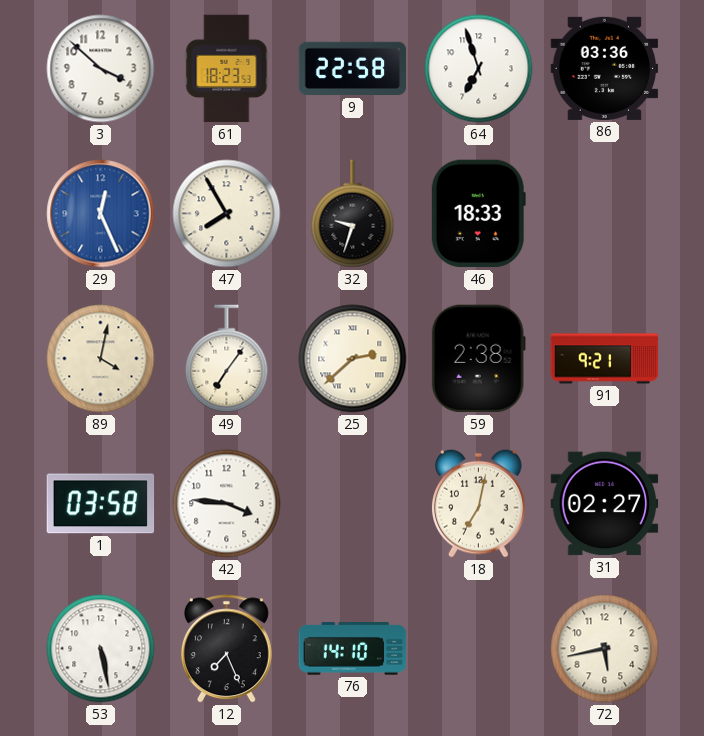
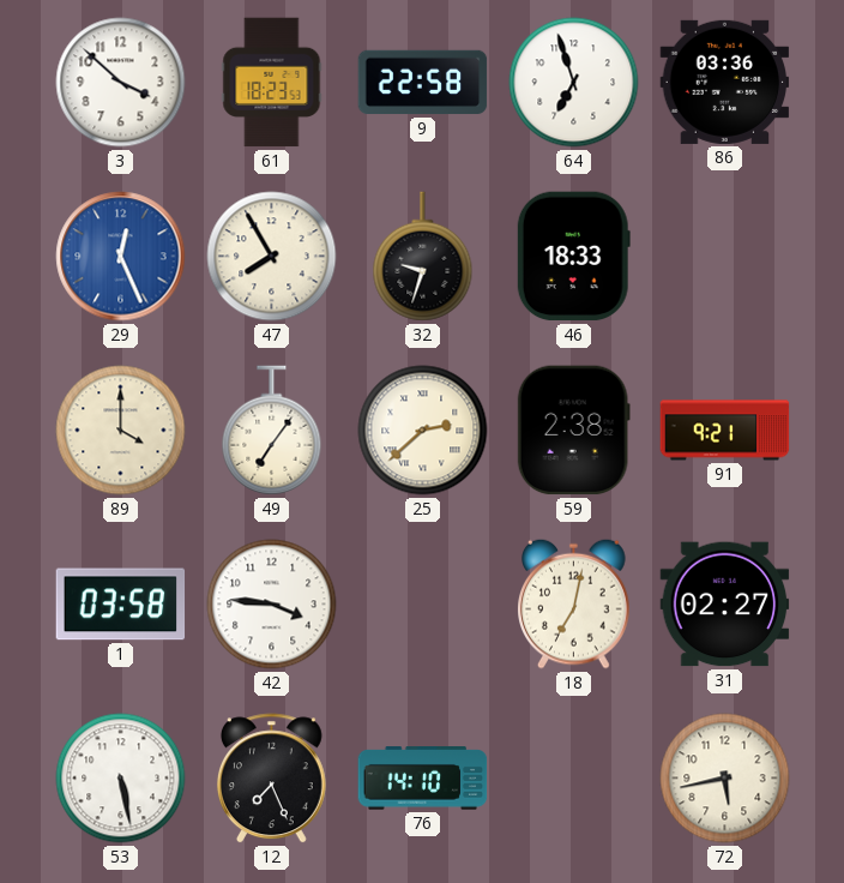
89: 4:02 -> 4:00
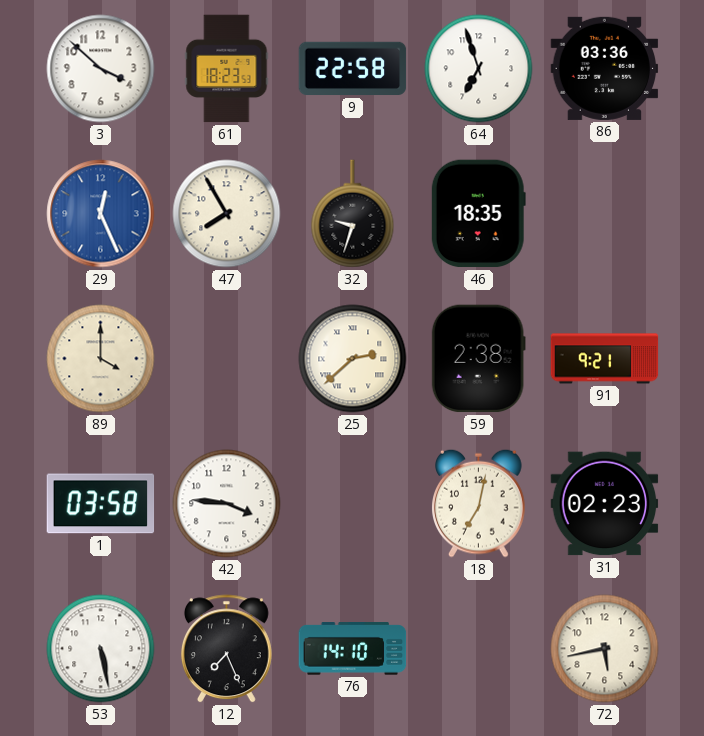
46: 18:33 -> 18:35
49: 7:06 -> none
31: 02:27 -> 02:23
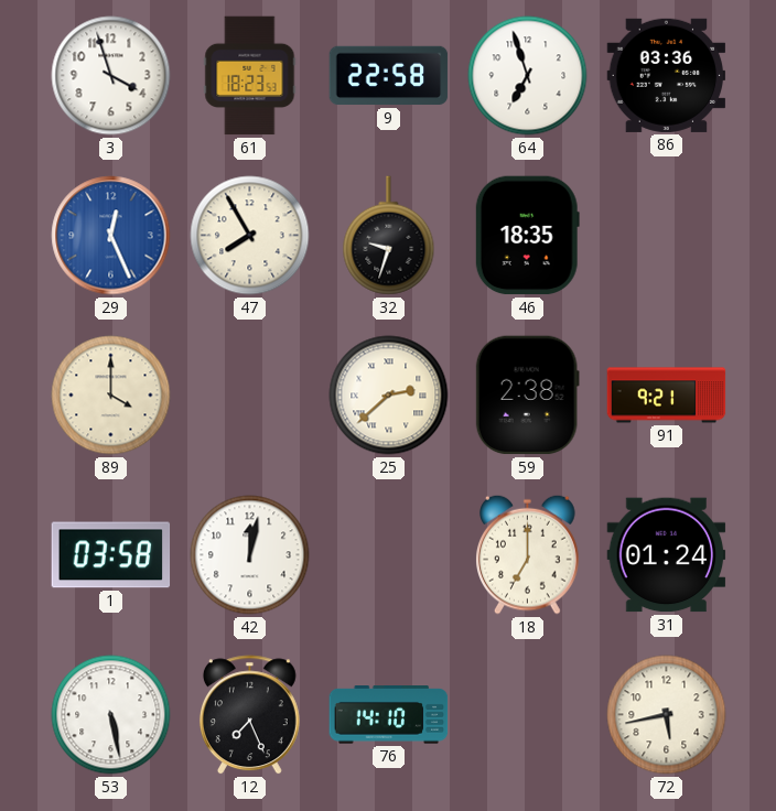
3: 3:52 -> 3:57
42: 3:46 -> 12:02
18: 7:02 -> 7:00
31: 02:23 -> 01:24
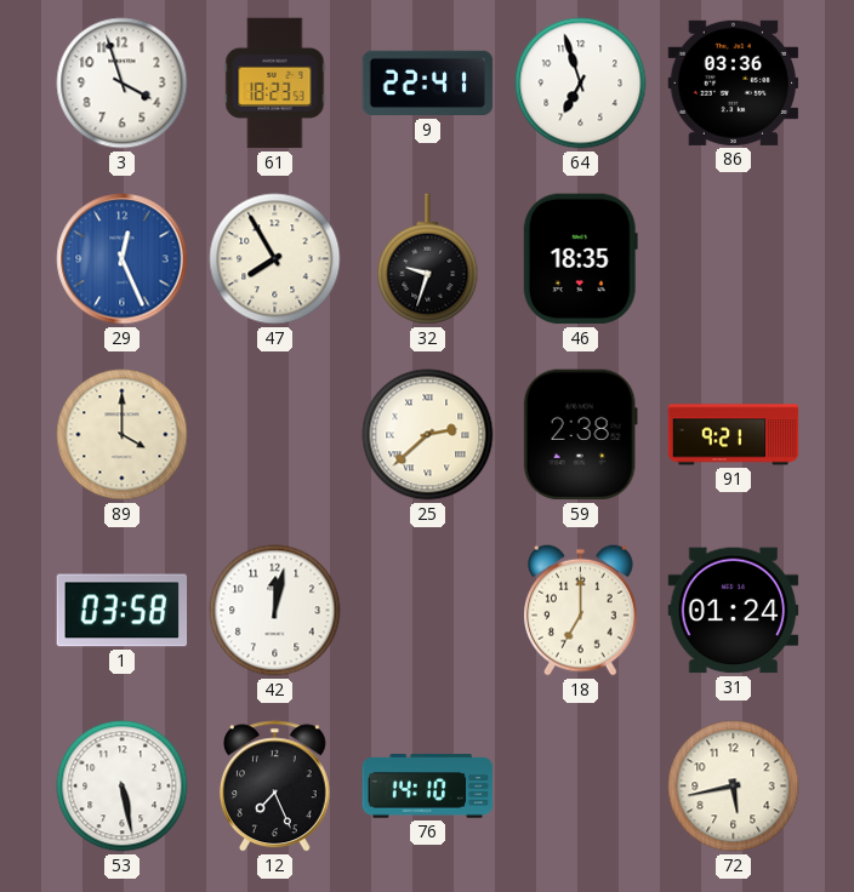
9: 22:58 -> 22:41
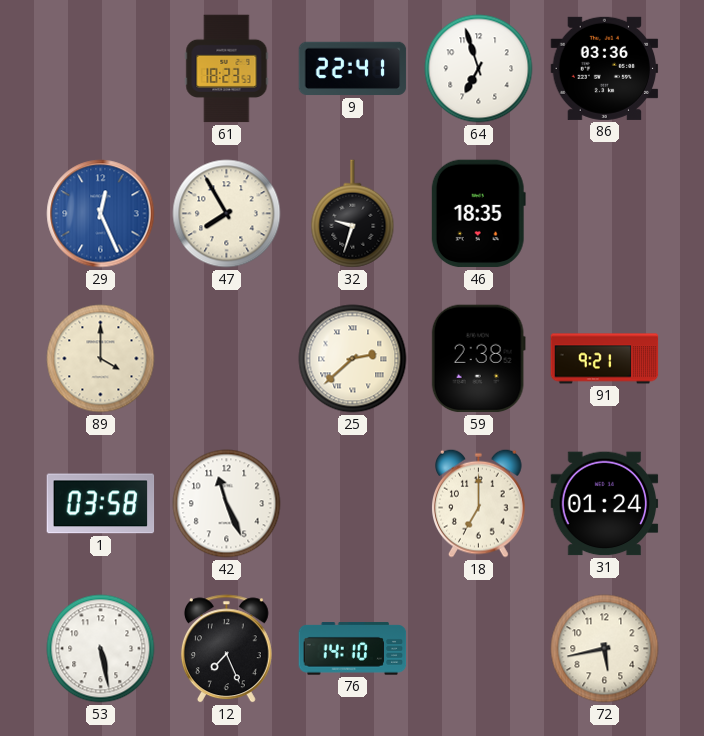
3: 3:57 -> none
42: 12:02 -> 11:26
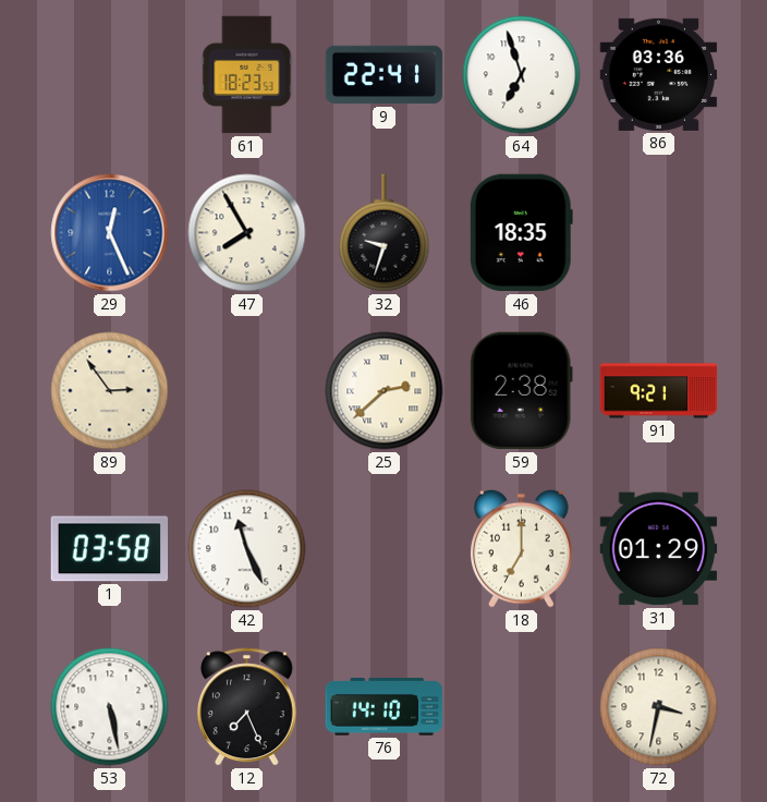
89: 4:00 -> 2:54
31: 01:24 -> 01:29
72: 5:43 -> 3:32
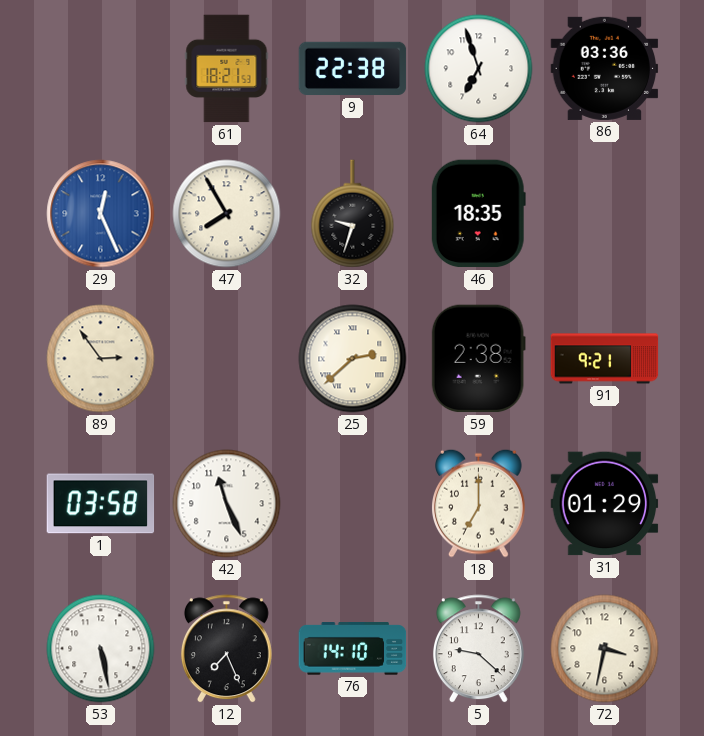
61: 18:23 -> 18:21
9: 22:41 -> 22:38
5: none -> 9:22
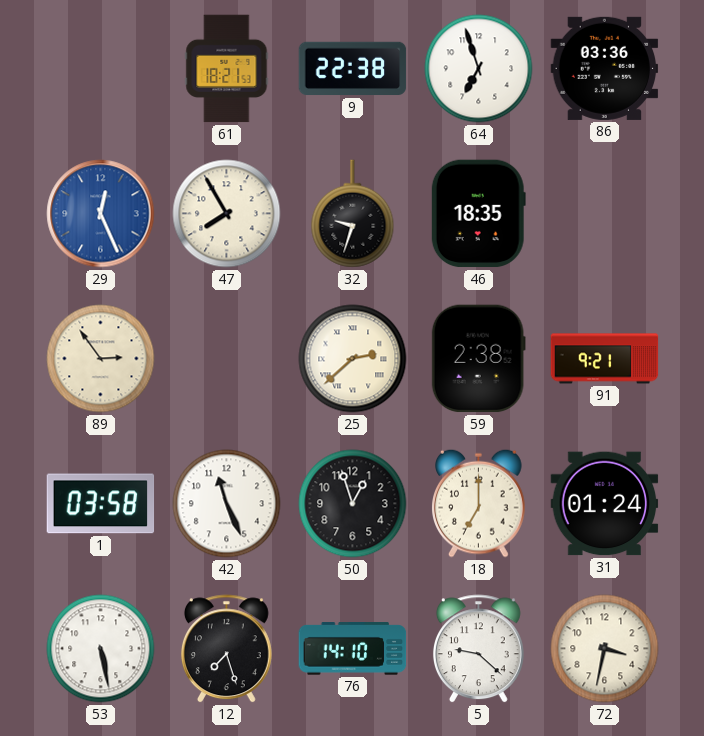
50: none -> 12:57
31: 01:29 -> 01:24
12: 7:26 -> 7:27
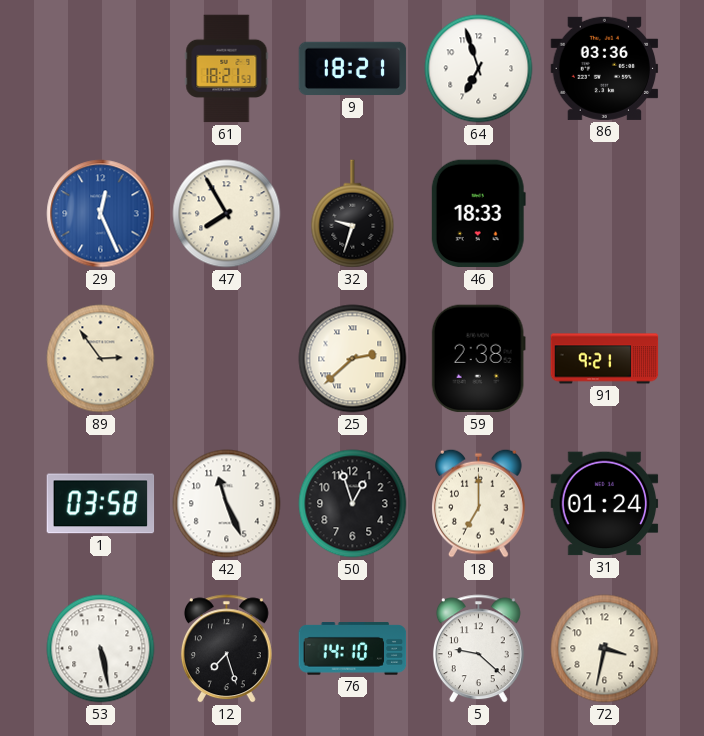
9: 22:38 -> 18:21
46: 18:35 -> 18:33
